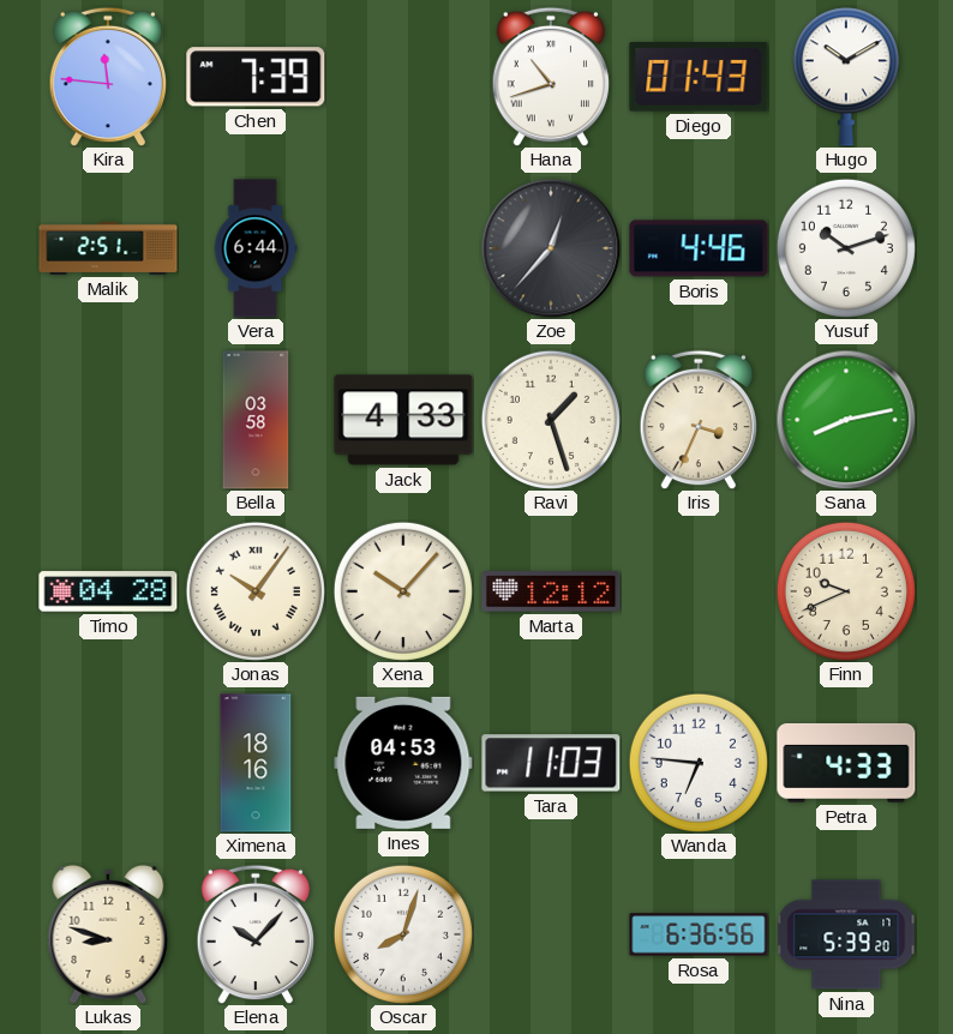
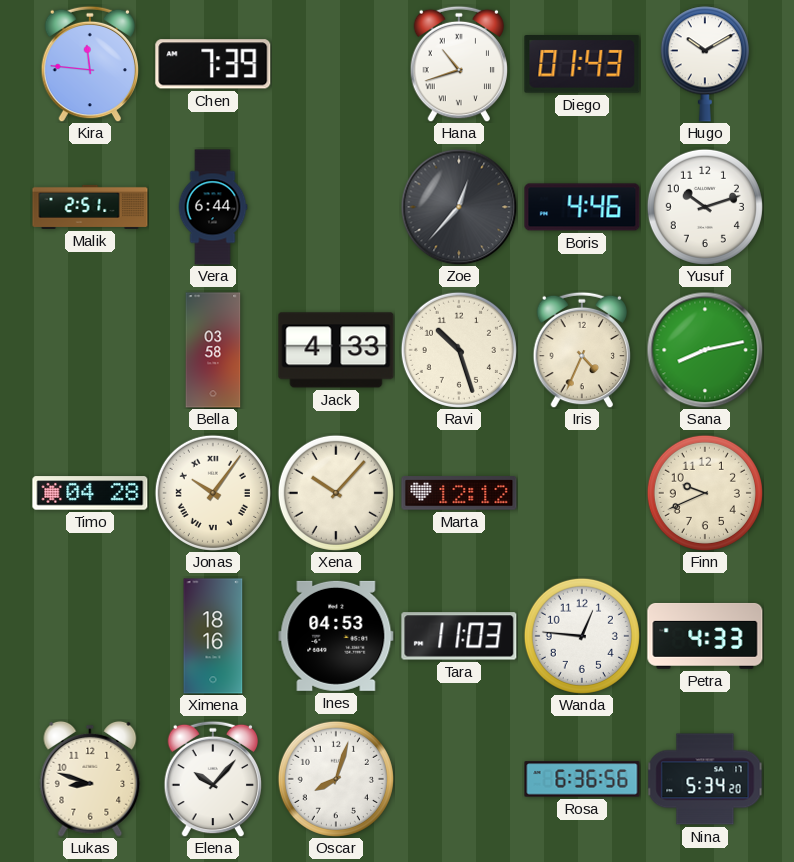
Ravi: 1:27 -> 10:27
Iris: 3:34 -> 4:34
Wanda: 6:46 -> 12:46
Nina: 5:39 -> 5:34
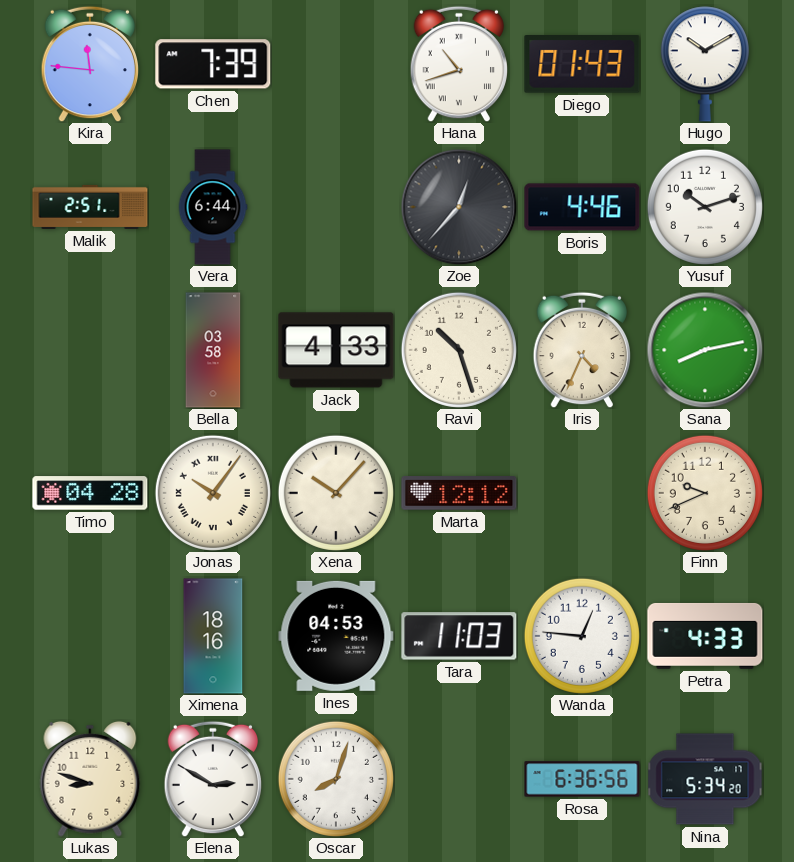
Elena: 10:07 -> 2:50
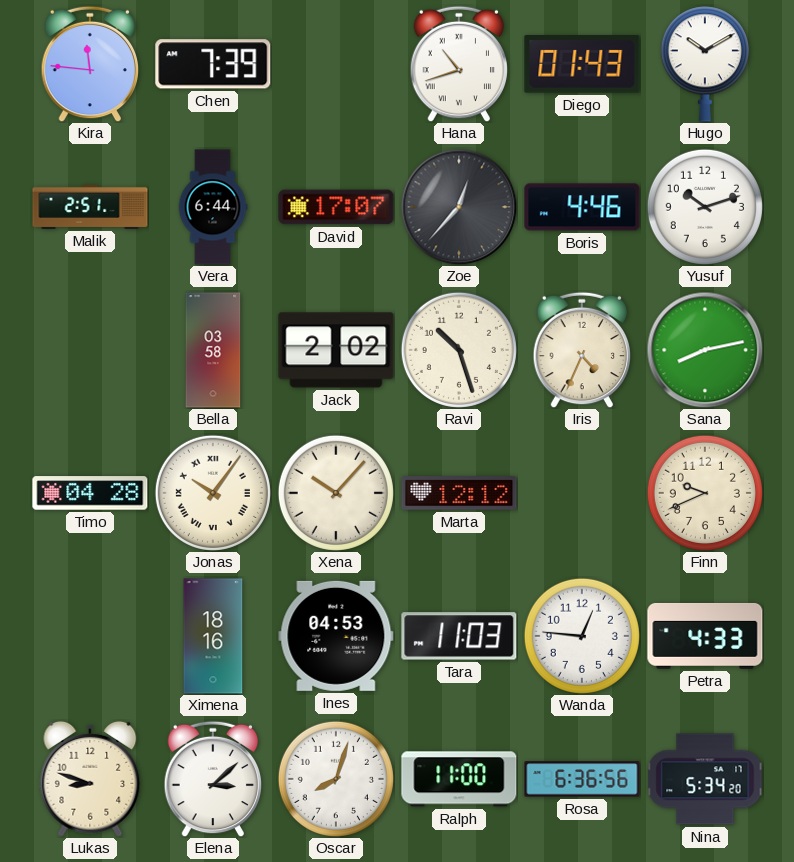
David: none -> 17:07
Jack: 4:33 -> 2:02
Elena: 2:50 -> 3:08
Ralph: none -> 11:00
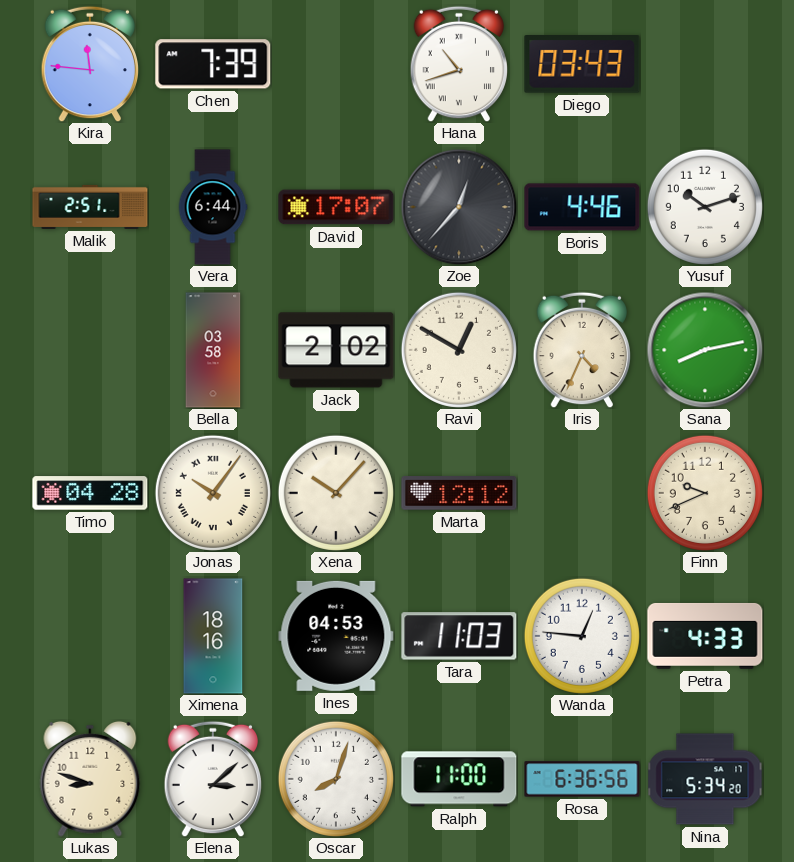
Diego: 01:43 -> 03:43
Hugo: 10:10 -> none
Ravi: 10:27 -> 12:50
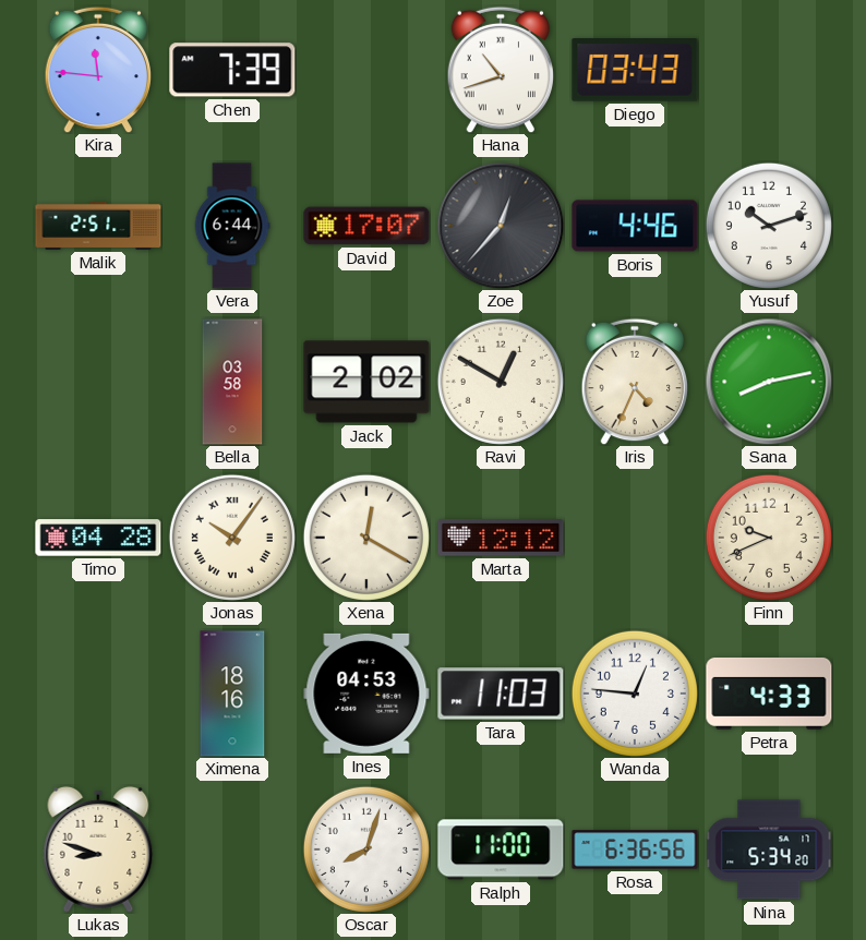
Xena: 10:07 -> 12:20
Elena: 3:08 -> none
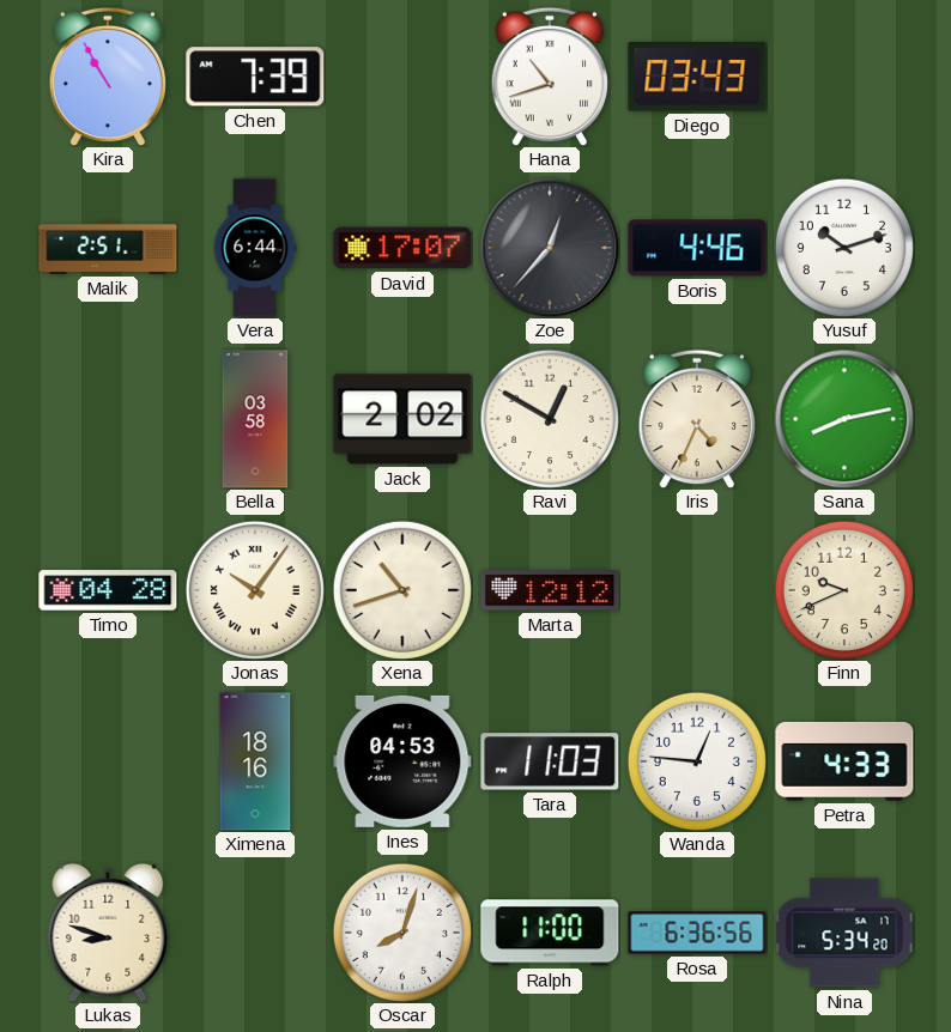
Kira: 11:46 -> 10:55
Xena: 12:20 -> 10:42
